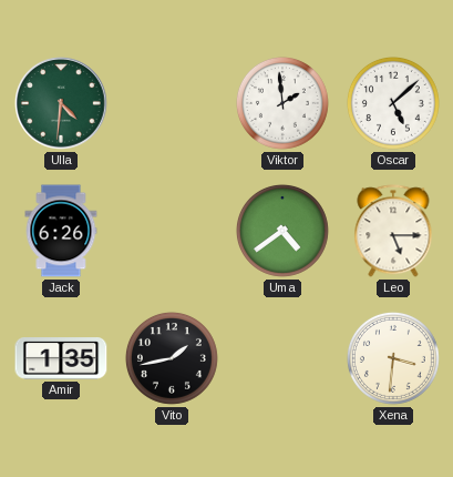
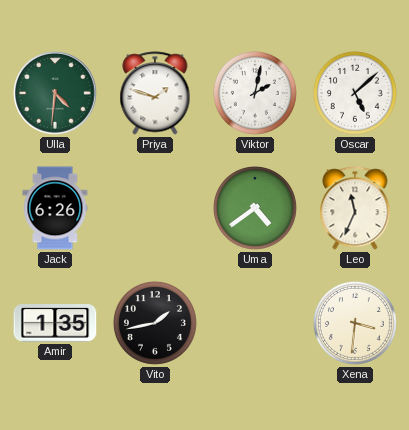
Priya: none -> 1:48
Viktor: 1:59 -> 2:02
Leo: 5:15 -> 11:34
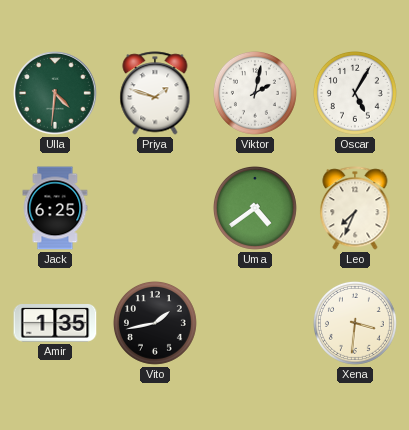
Oscar: 5:08 -> 5:05
Jack: 6:26 -> 6:25
Leo: 11:34 -> 7:34
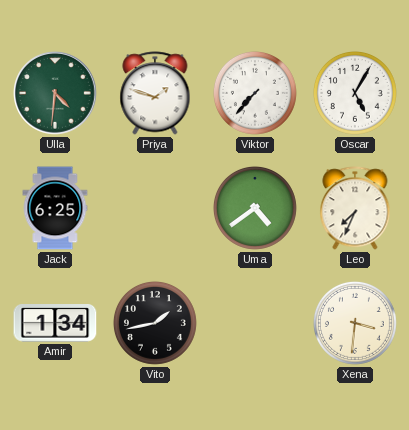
Viktor: 2:02 -> 7:37
Amir: 1:35 -> 1:34
